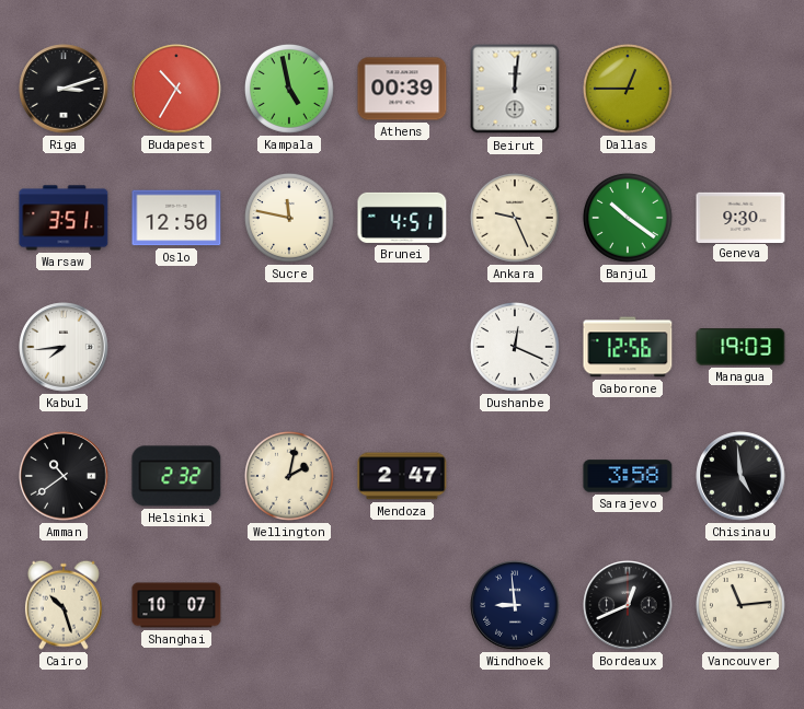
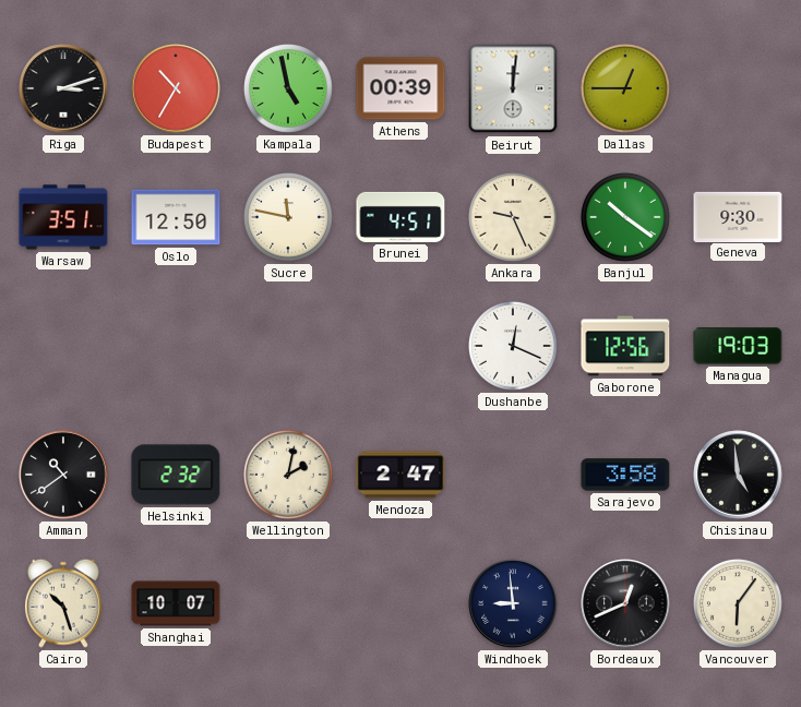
Kabul: 7:44 -> none
Vancouver: 11:14 -> 6:06
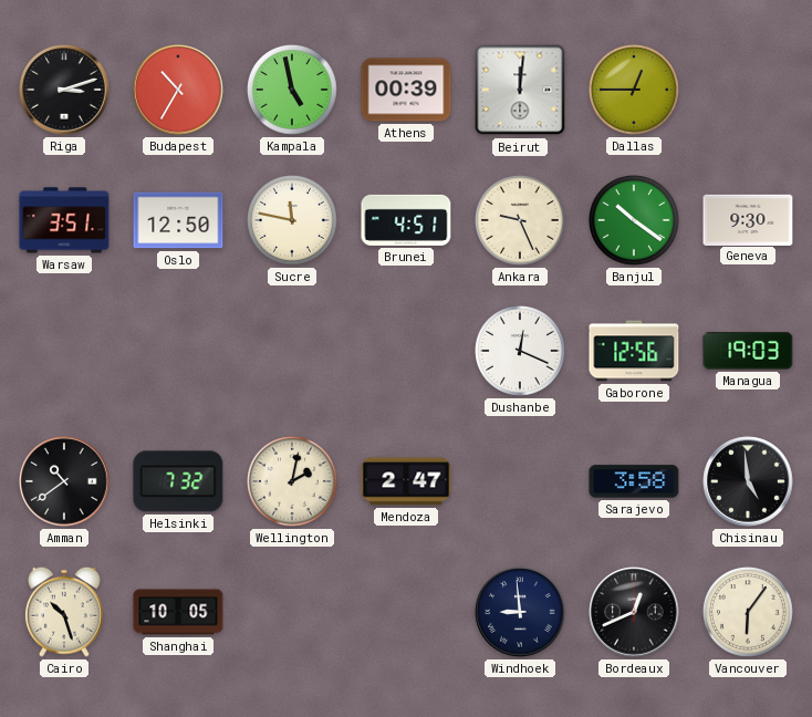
Helsinki: 2:32 -> 7:32
Shanghai: 10:07 -> 10:05
